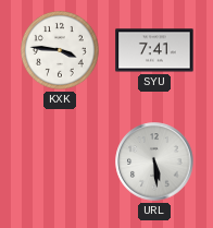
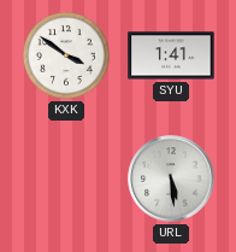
KXK: 3:46 -> 3:51
SYU: 7:41 -> 1:41
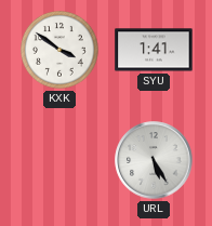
URL: 5:29 -> 5:25
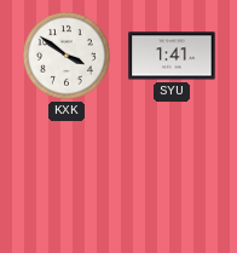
URL: 5:25 -> none
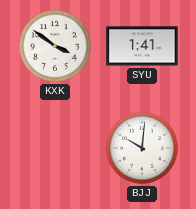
BJJ: none -> 10:01
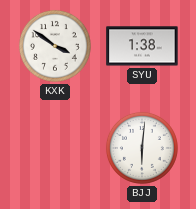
SYU: 1:41 -> 1:38
BJJ: 10:01 -> 6:01
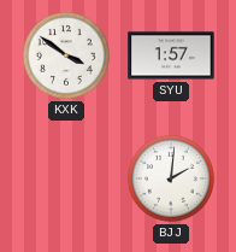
SYU: 1:38 -> 1:57
BJJ: 6:01 -> 2:01
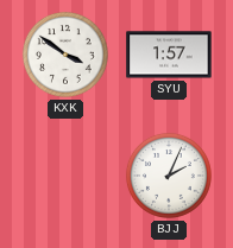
BJJ: 2:01 -> 2:04
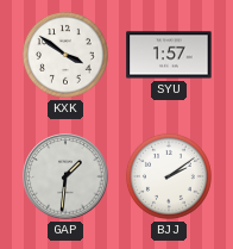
GAP: none -> 1:31
BJJ: 2:04 -> 2:09
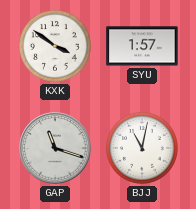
GAP: 1:31 -> 11:18
BJJ: 2:09 -> 11:02
